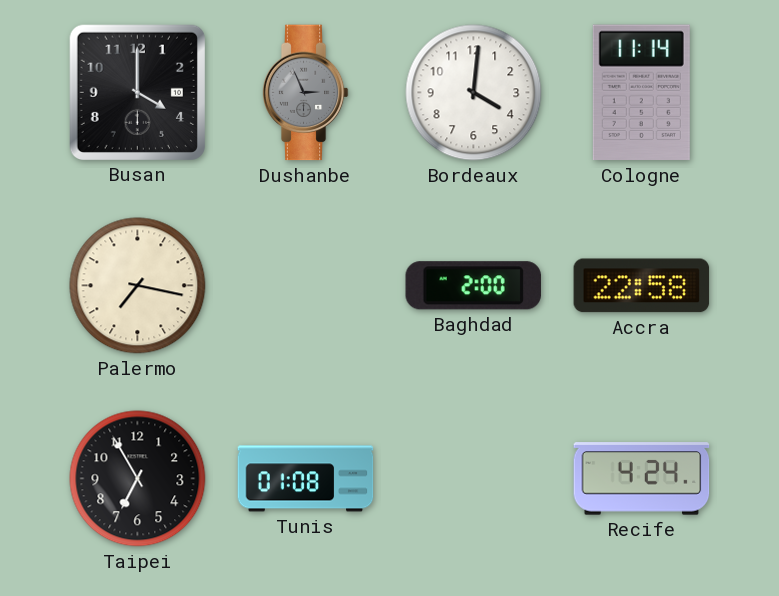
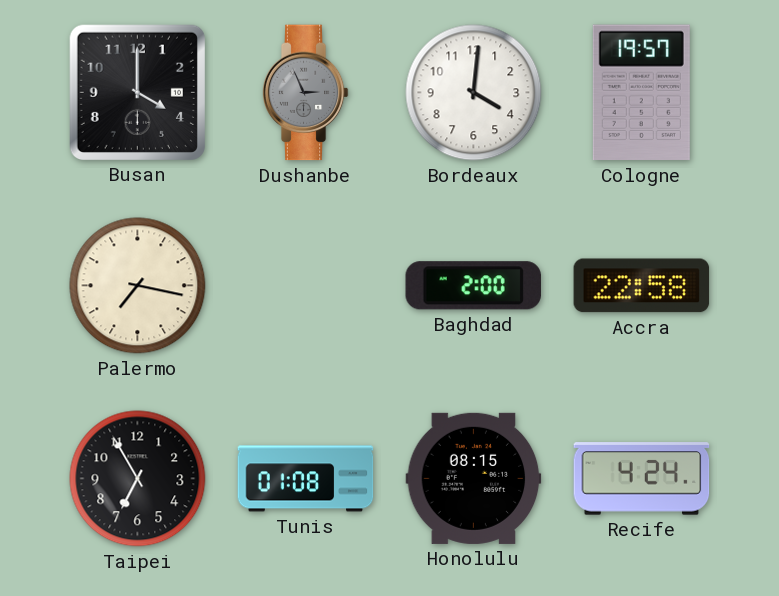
Cologne: 11:14 -> 19:57
Honolulu: none -> 08:15
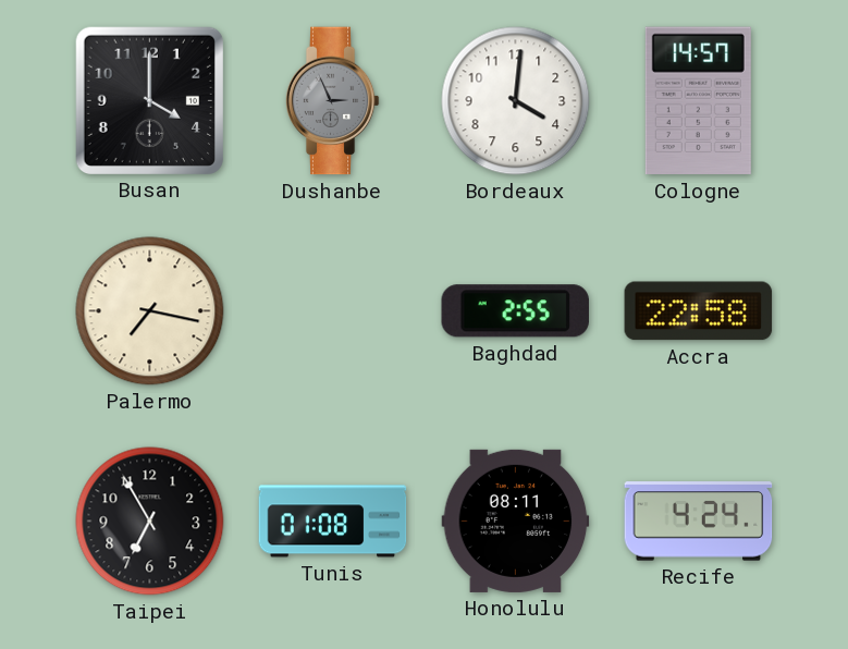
Cologne: 19:57 -> 14:57
Baghdad: 2:00 -> 2:55
Honolulu: 08:15 -> 08:11
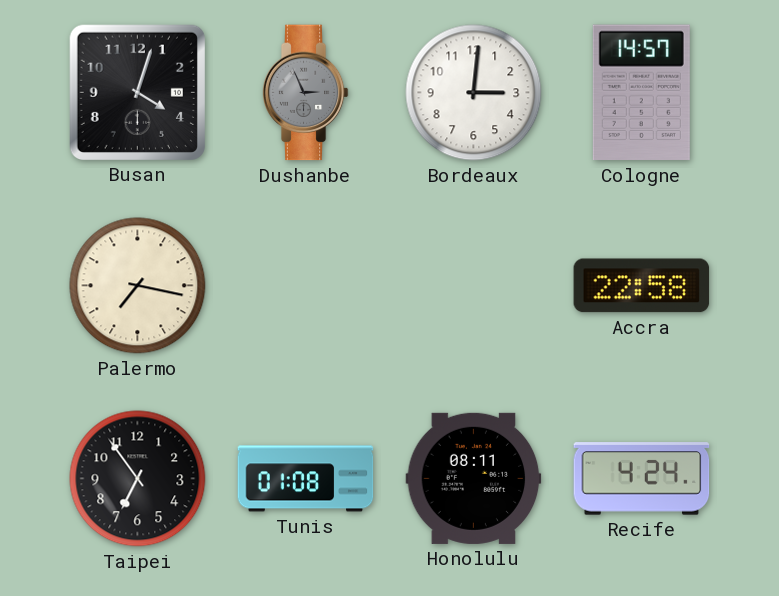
Busan: 4:00 -> 4:03
Bordeaux: 4:01 -> 3:01
Baghdad: 2:55 -> none
Taipei: 6:55 -> 6:54
